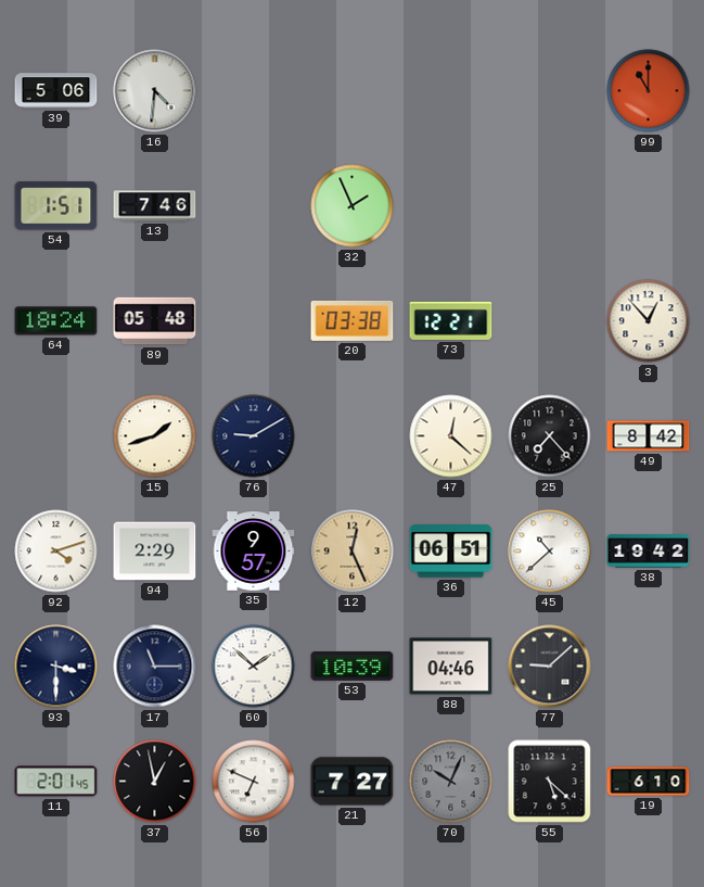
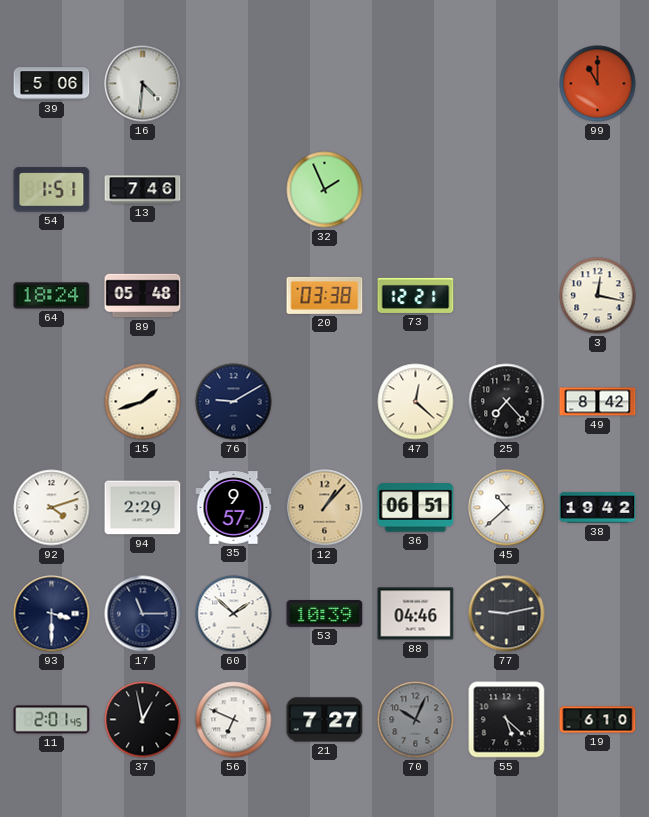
3: 12:53 -> 12:17
12: 12:26 -> 1:07
77: 9:08 -> 9:13
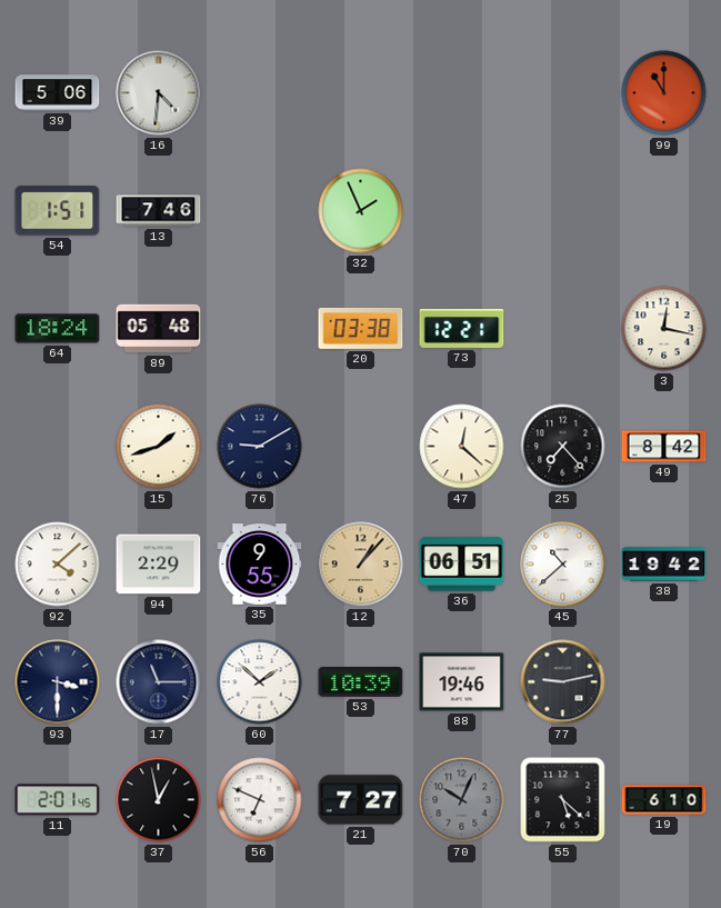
92: 4:12 -> 4:08
35: 9:57 -> 9:55
88: 04:46 -> 19:46
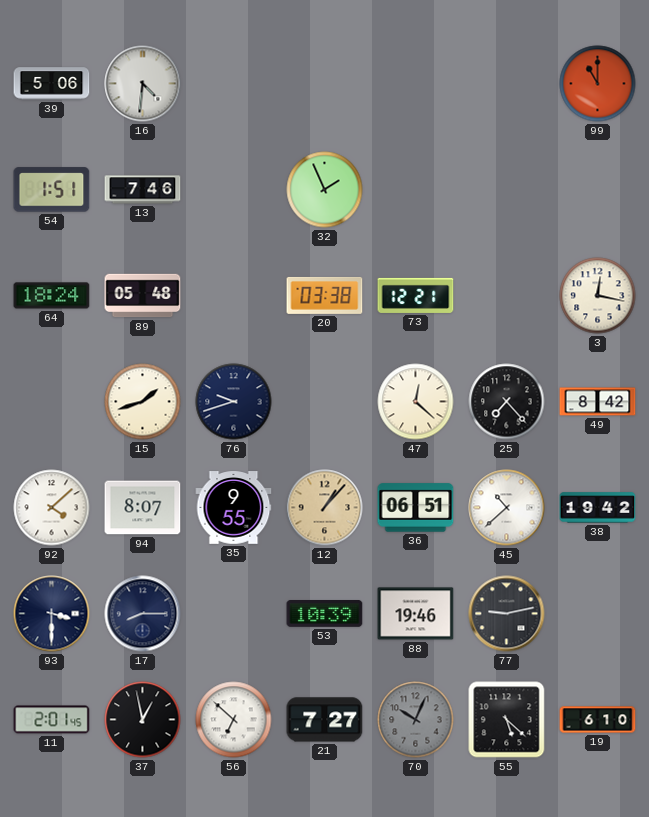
76: 9:10 -> 9:42
94: 2:29 -> 8:07
17: 11:15 -> 8:15
60: 1:52 -> none
56: 6:49 -> 6:52
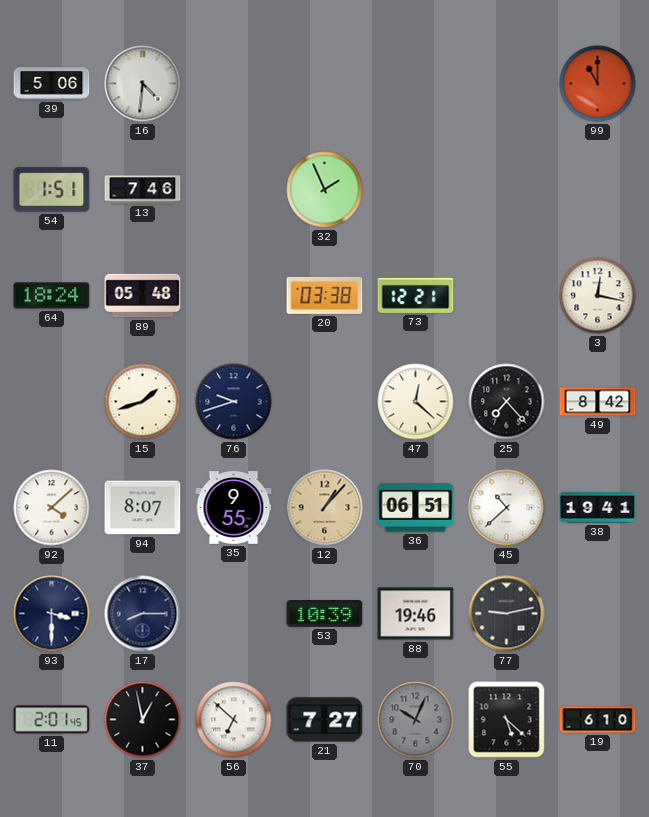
38: 19:42 -> 19:41
